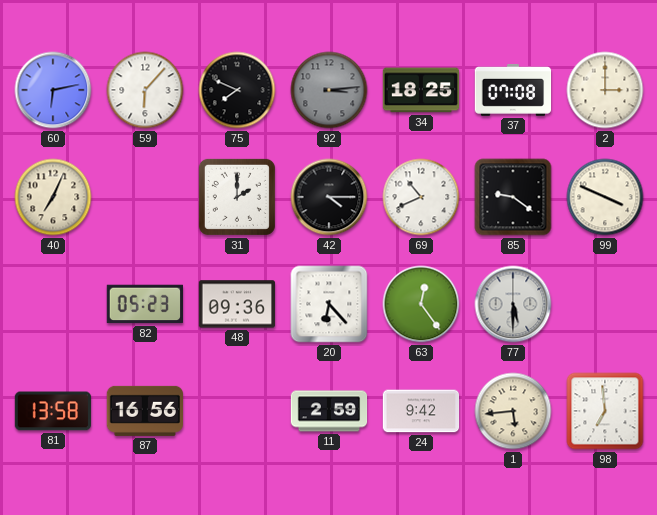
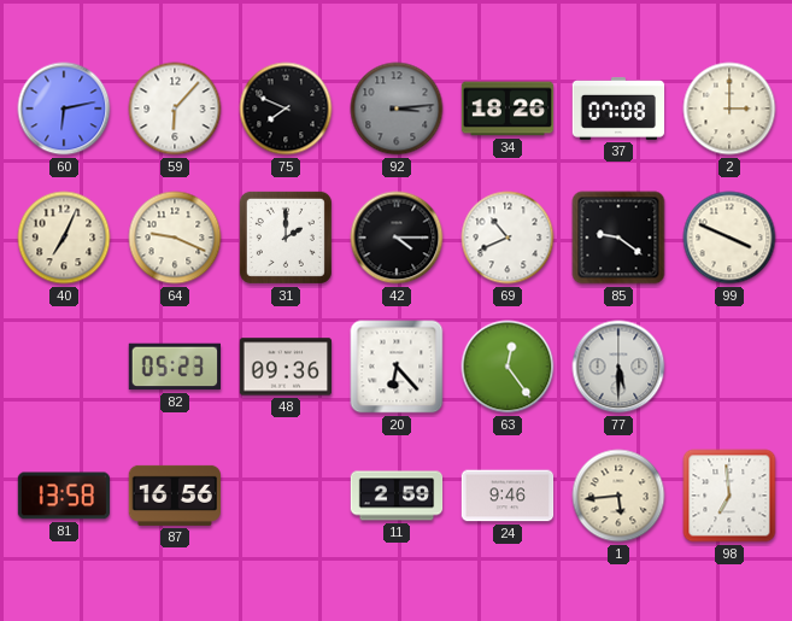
34: 18:25 -> 18:26
64: none -> 9:19
24: 9:42 -> 9:46
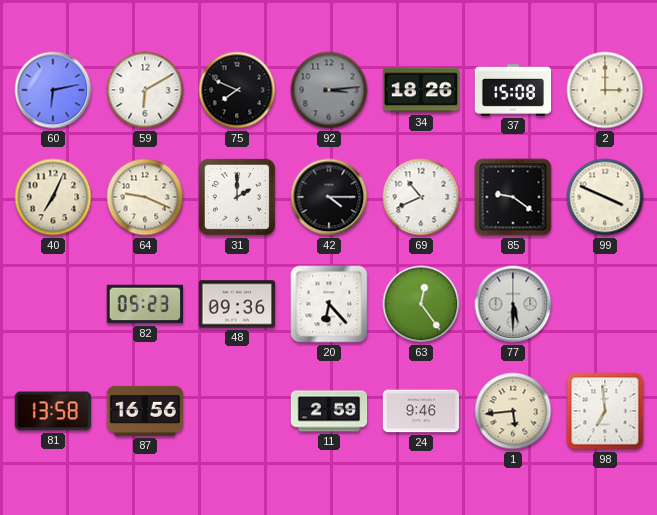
59: 6:07 -> 6:10
37: 07:08 -> 15:08
